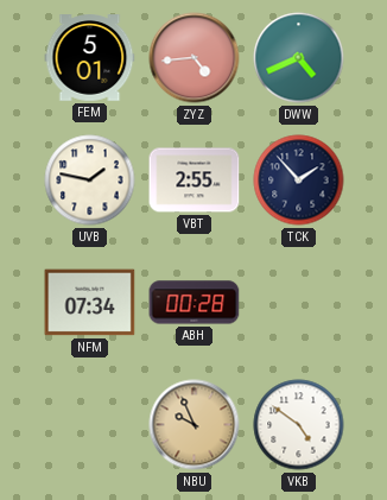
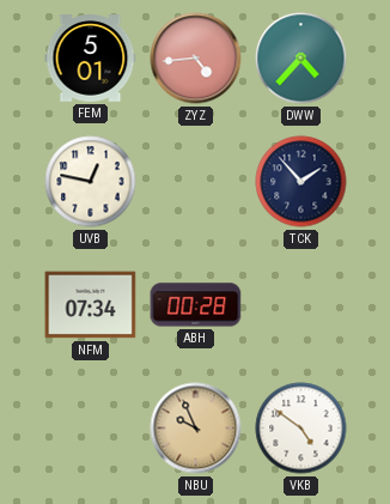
DWW: 4:41 -> 4:37
UVB: 1:47 -> 12:47
VBT: 2:55 -> none
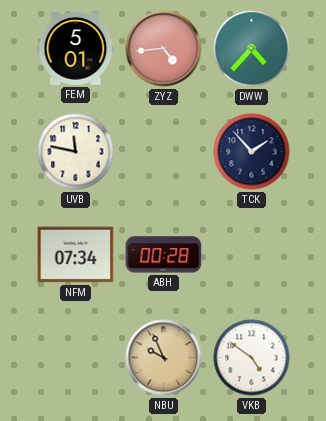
UVB: 12:47 -> 11:47
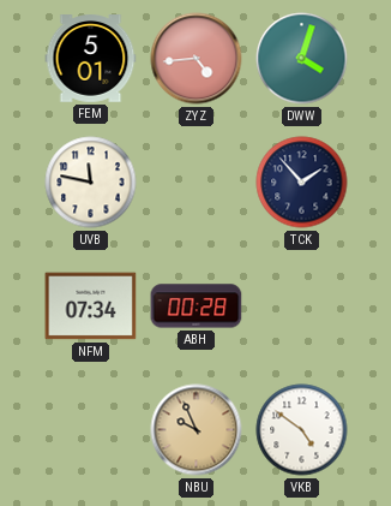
DWW: 4:37 -> 4:03
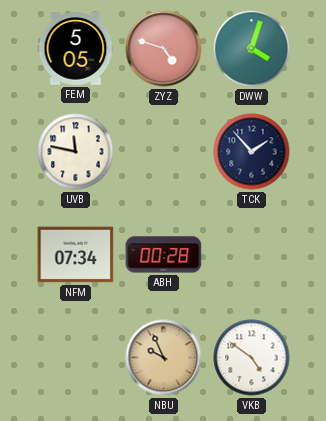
FEM: 5:01 -> 5:05
ZYZ: 4:44 -> 4:48
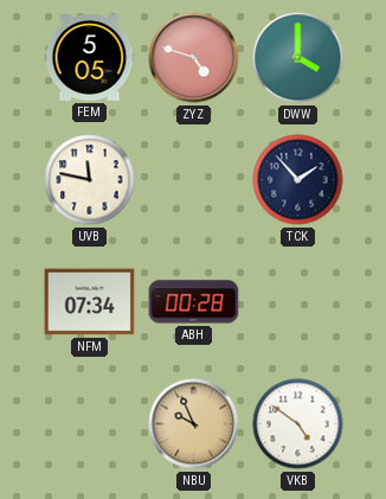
DWW: 4:03 -> 4:00
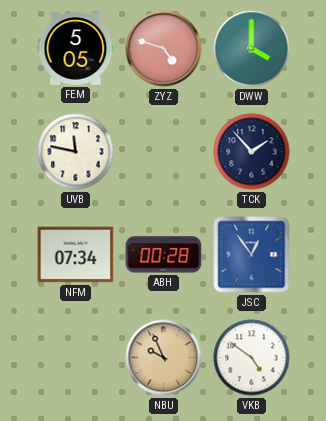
JSC: none -> 12:54
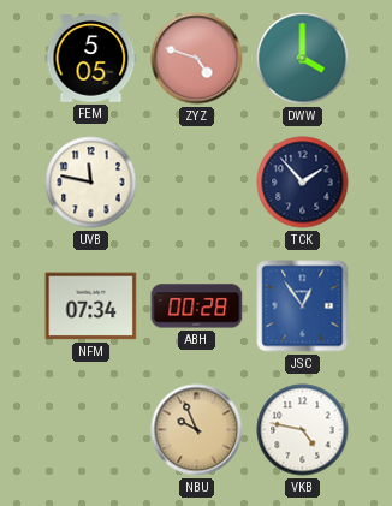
VKB: 4:51 -> 4:47
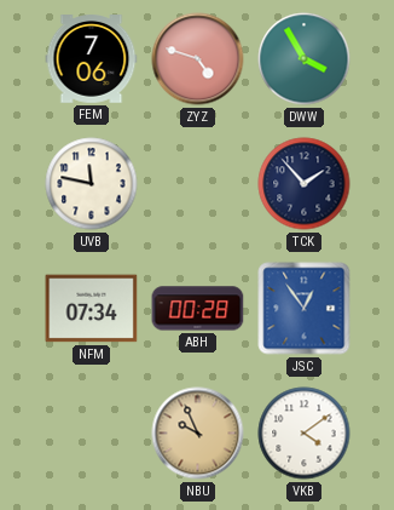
FEM: 5:05 -> 7:06
DWW: 4:00 -> 3:55
VKB: 4:47 -> 4:09
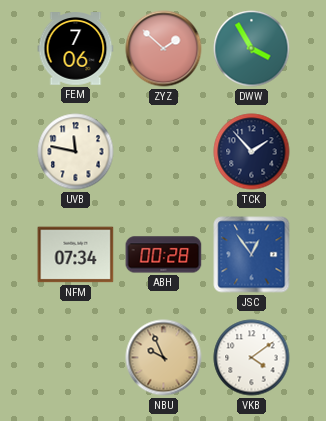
ZYZ: 4:48 -> 1:52
